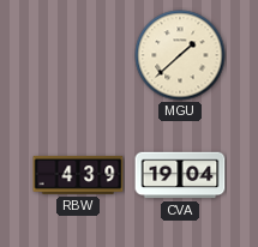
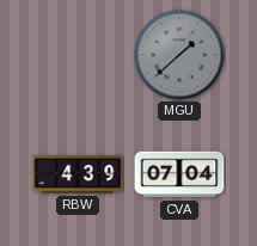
MGU dial: cream -> grey
CVA: 19:04 -> 07:04
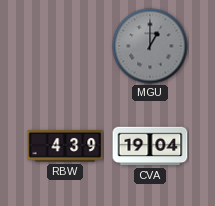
MGU: 1:38 -> 1:00
CVA: 07:04 -> 19:04
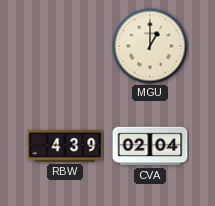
MGU dial: grey -> cream
CVA: 19:04 -> 02:04
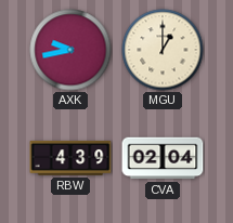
AXK: none -> 9:43
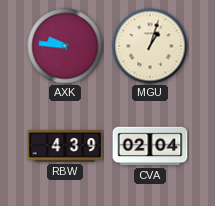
AXK: 9:43 -> 9:46
MGU: 1:00 -> 1:03
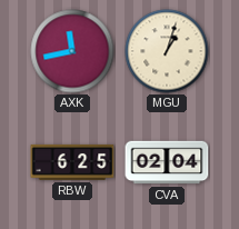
AXK: 9:46 -> 11:43
RBW: 4:39 -> 6:25
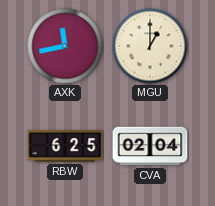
MGU: 1:03 -> 1:00
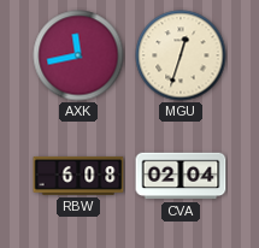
MGU: 1:00 -> 12:33
RBW: 6:25 -> 6:08
